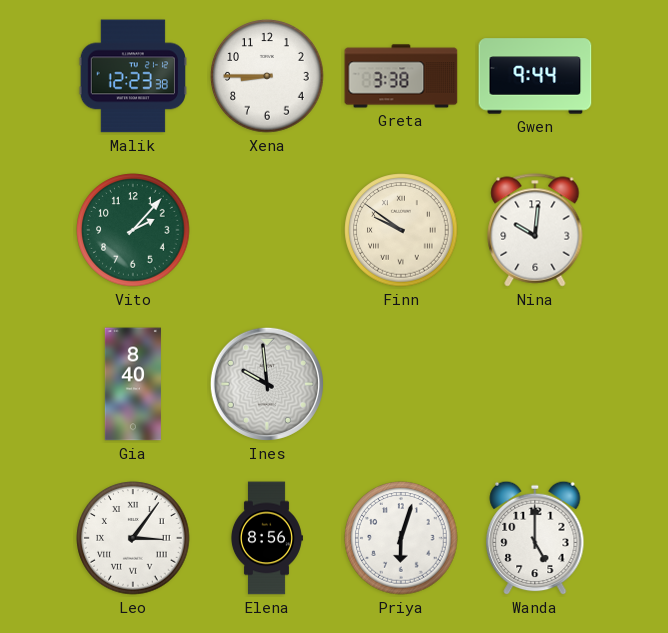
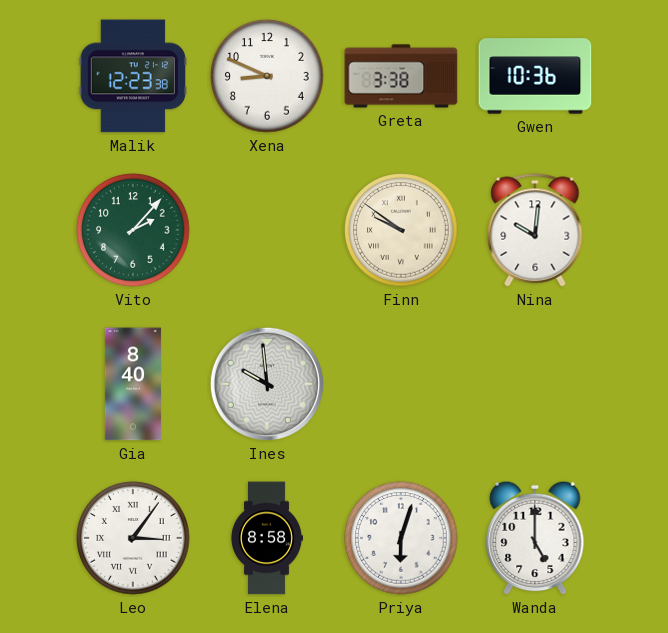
Xena: 8:45 -> 8:49
Gwen: 9:44 -> 10:36
Elena: 8:56 -> 8:58
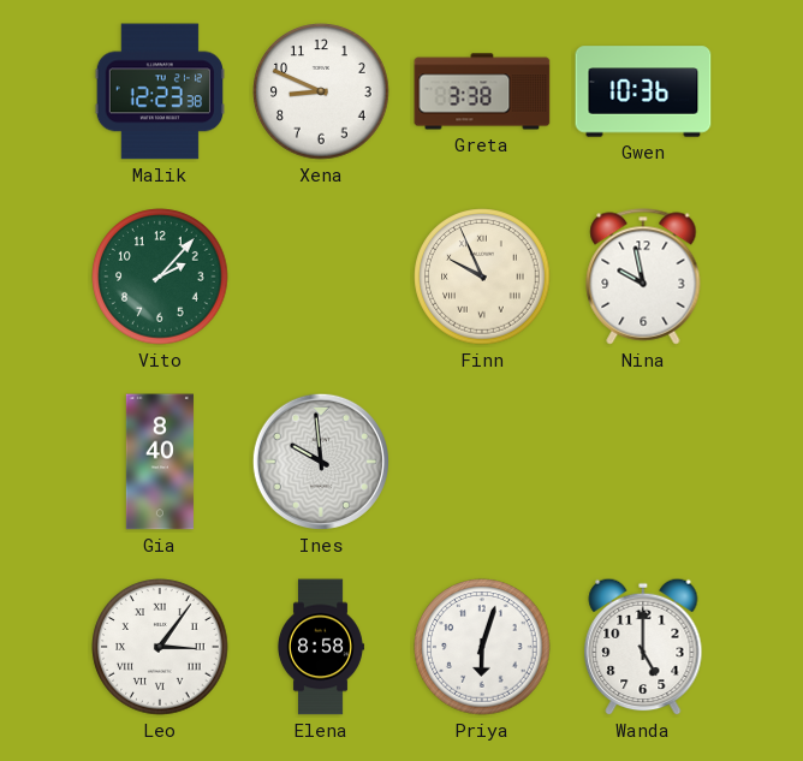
Finn: 9:51 -> 9:56
Nina: 10:01 -> 9:58
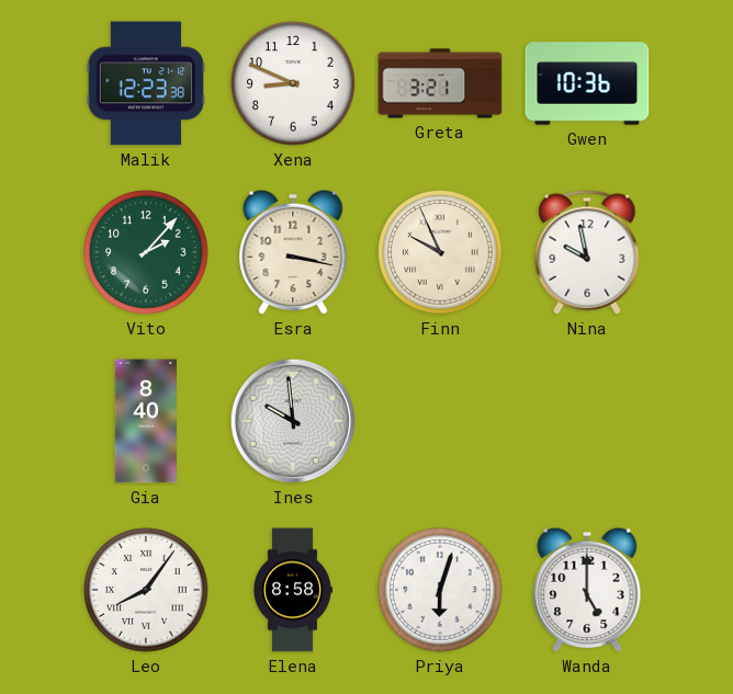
Greta: 3:38 -> 3:21
Esra: none -> 3:17
Leo: 3:06 -> 8:06
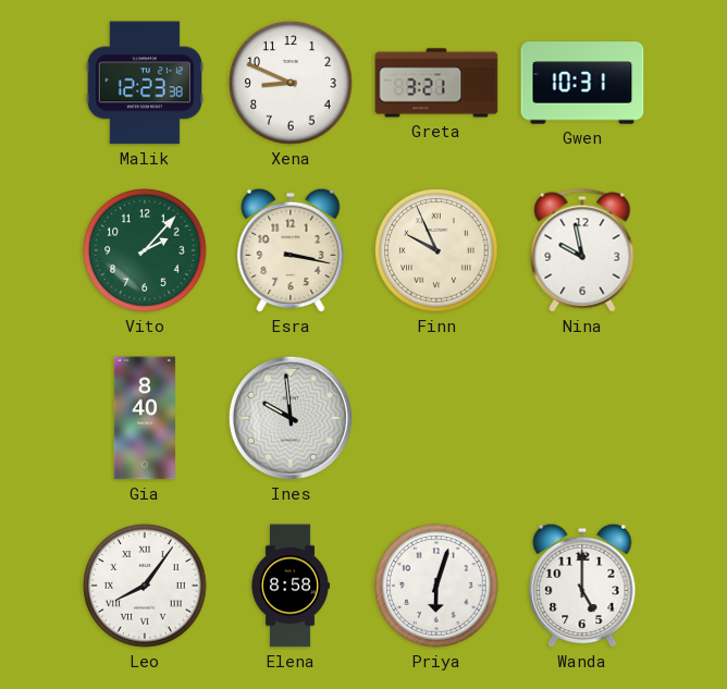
Gwen: 10:36 -> 10:31
